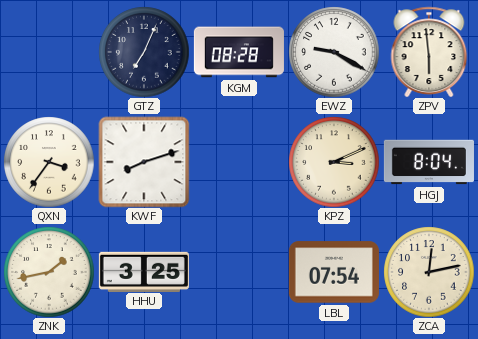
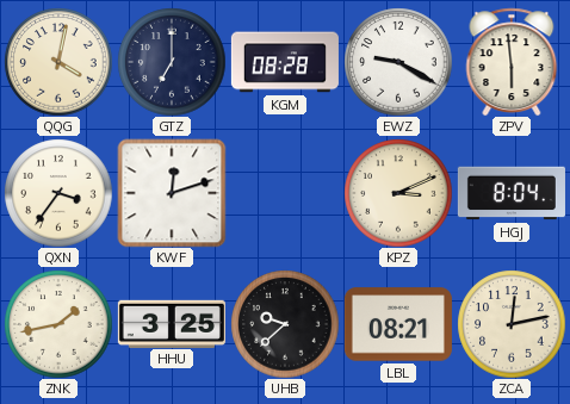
QQG: none -> 4:02
GTZ: 7:04 -> 7:00
KWF: 8:12 -> 12:12
UHB: none -> 9:38
LBL: 07:54 -> 08:21
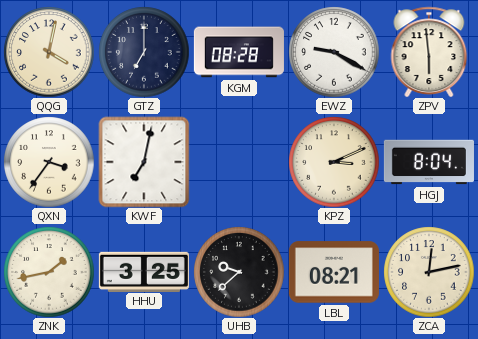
KWF: 12:12 -> 7:02
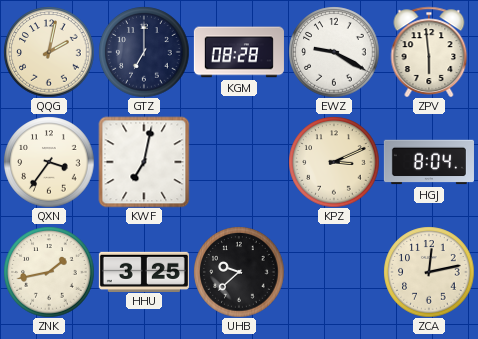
QQG: 4:02 -> 2:02
LBL: 08:21 -> none
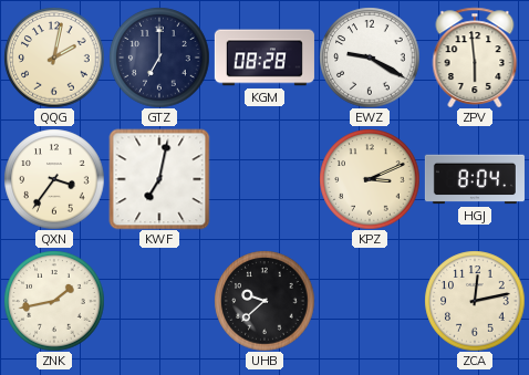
HHU: 3:25 -> none
